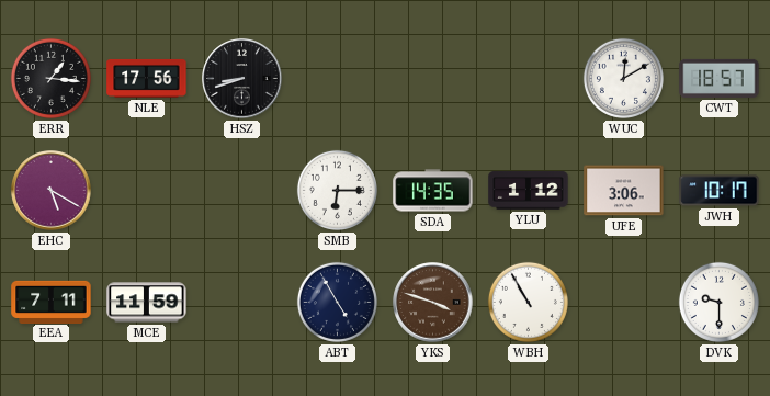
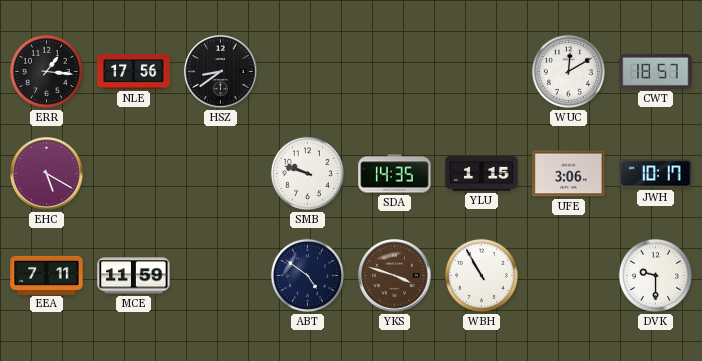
HSZ: 8:42 -> 8:39
SMB: 6:15 -> 9:48
YLU: 1:12 -> 1:15
ABT: 4:55 -> 4:51
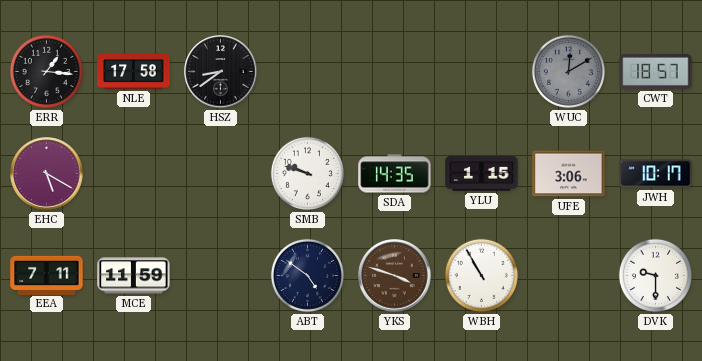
NLE: 17:56 -> 17:58
WUC dial: white -> grey
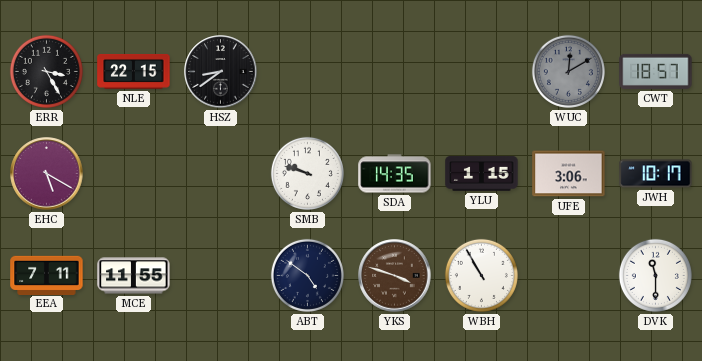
ERR: 1:16 -> 3:25
NLE: 17:58 -> 22:15
MCE: 11:59 -> 11:55
DVK: 9:30 -> 11:30
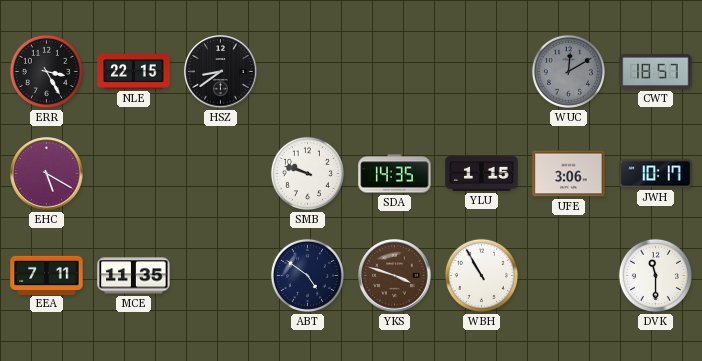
MCE: 11:55 -> 11:35
